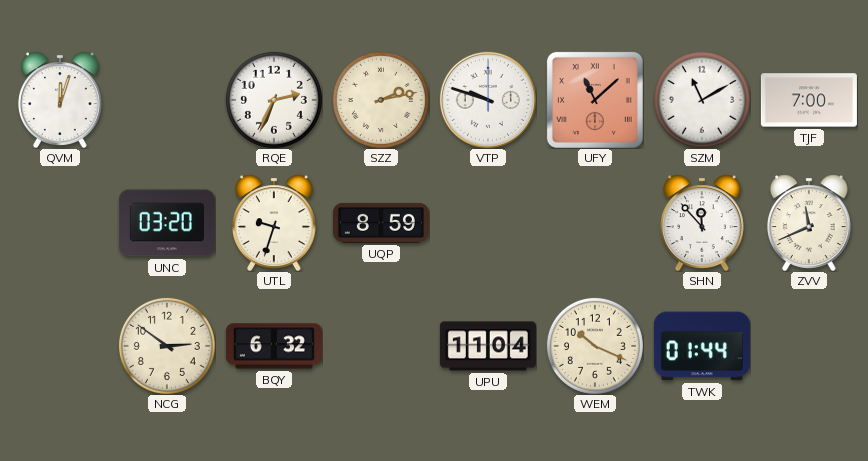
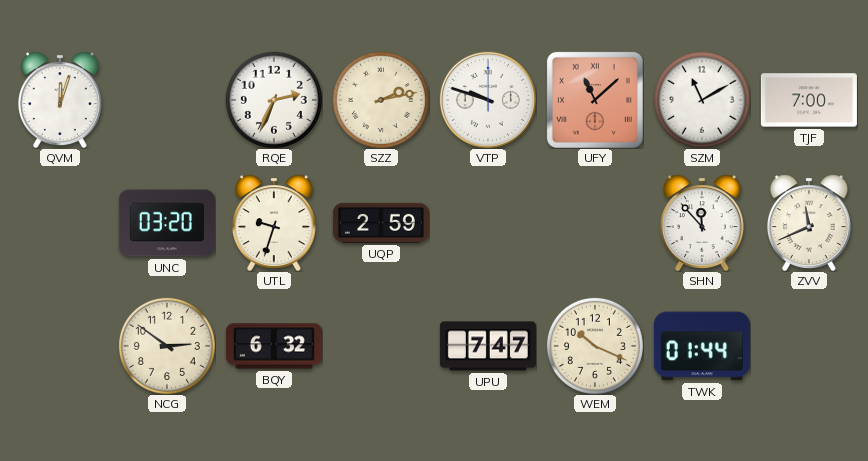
UQP: 8:59 -> 2:59
UPU: 11:04 -> 7:47
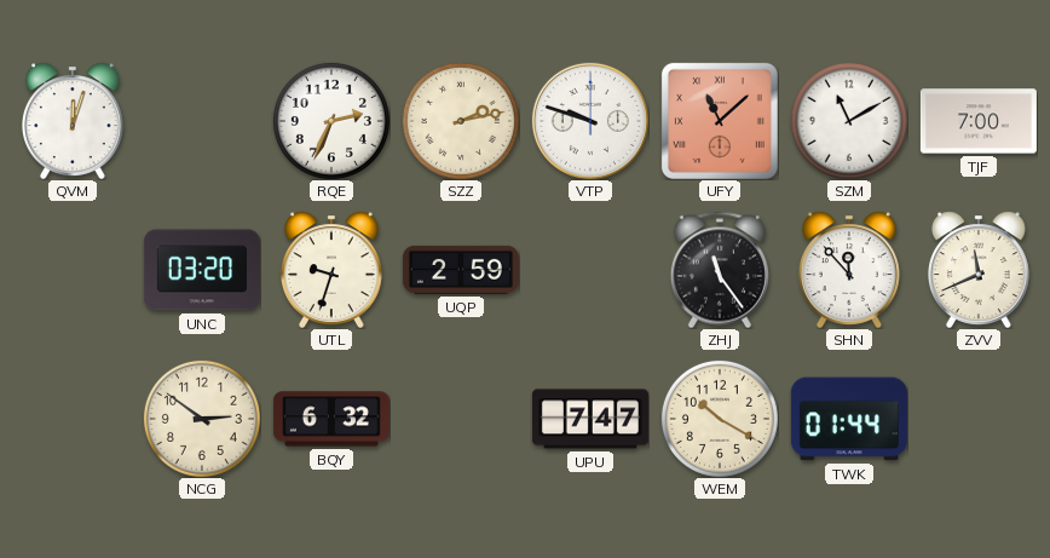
ZHJ: none -> 11:24
WEM: 10:19 -> 10:20
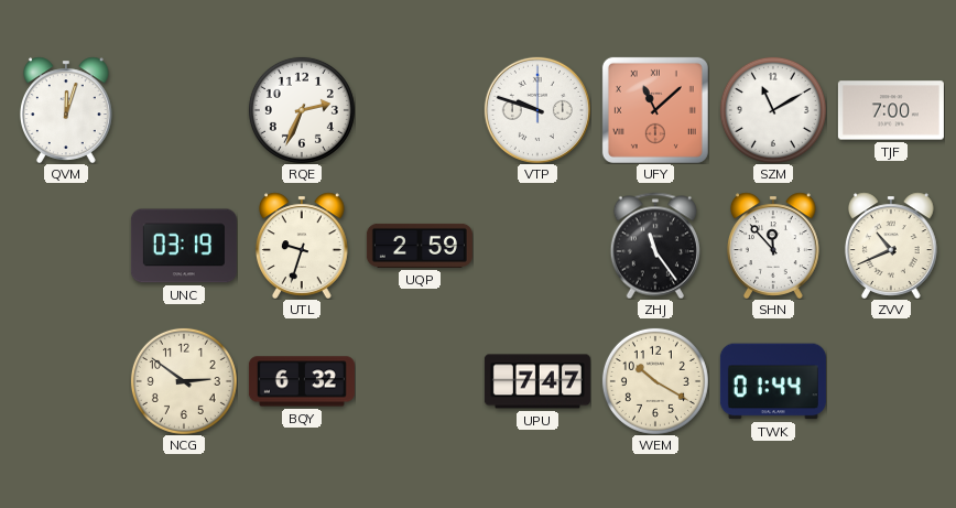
SZZ: 2:13 -> none
UNC: 03:20 -> 03:19
ZVV: 11:41 -> 10:41
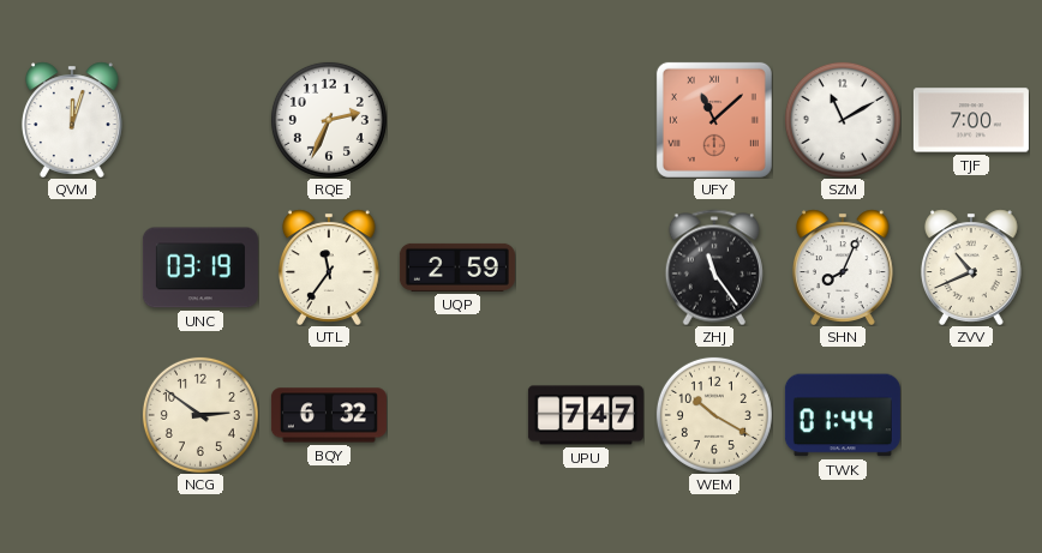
VTP: 9:48 -> none
UTL: 9:33 -> 11:36
SHN: 11:53 -> 8:04
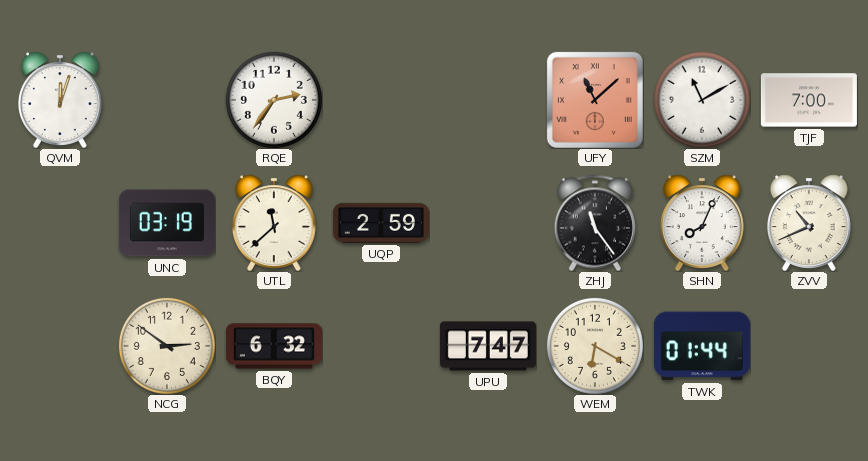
RQE: 2:34 -> 2:36
UTL: 11:36 -> 11:38
WEM: 10:20 -> 6:20
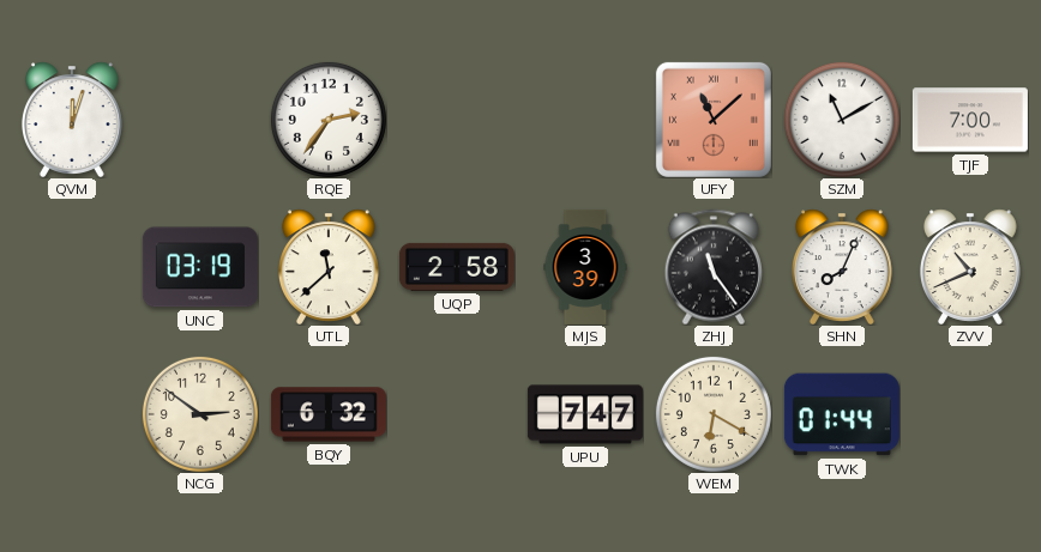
UQP: 2:59 -> 2:58
MJS: none -> 3:39
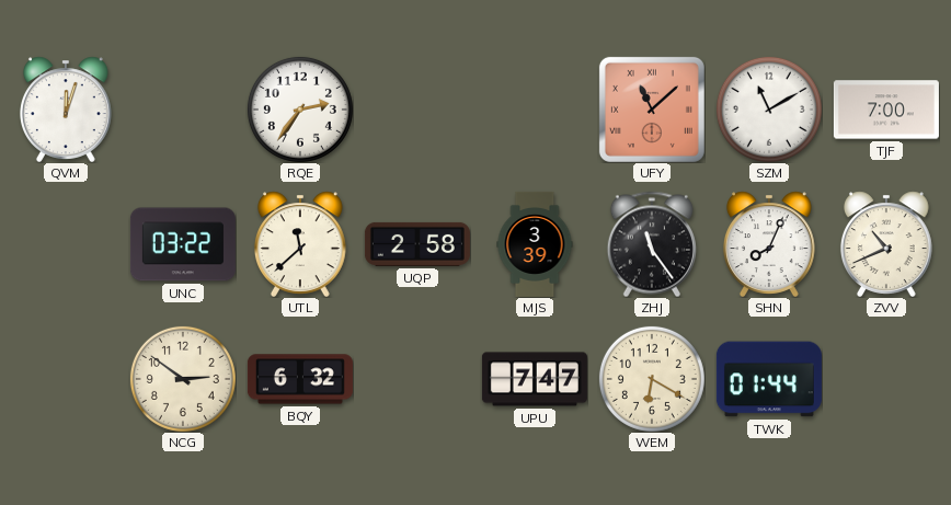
UNC: 03:19 -> 03:22
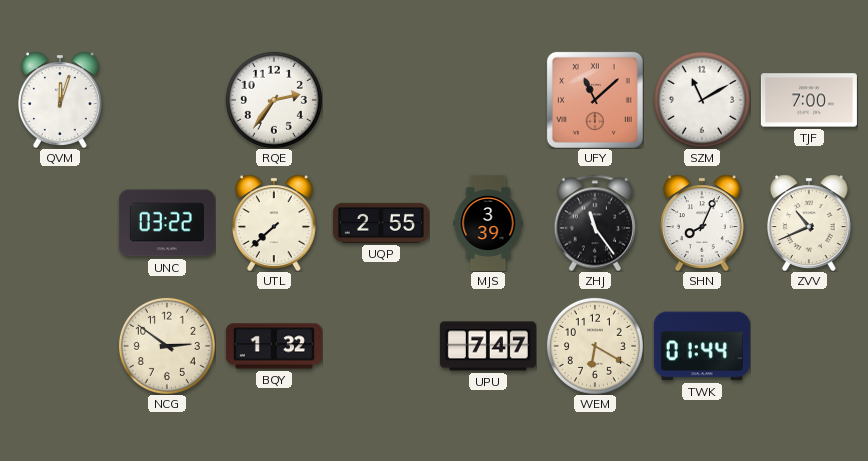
UTL: 11:38 -> 7:38
UQP: 2:58 -> 2:55
BQY: 6:32 -> 1:32
